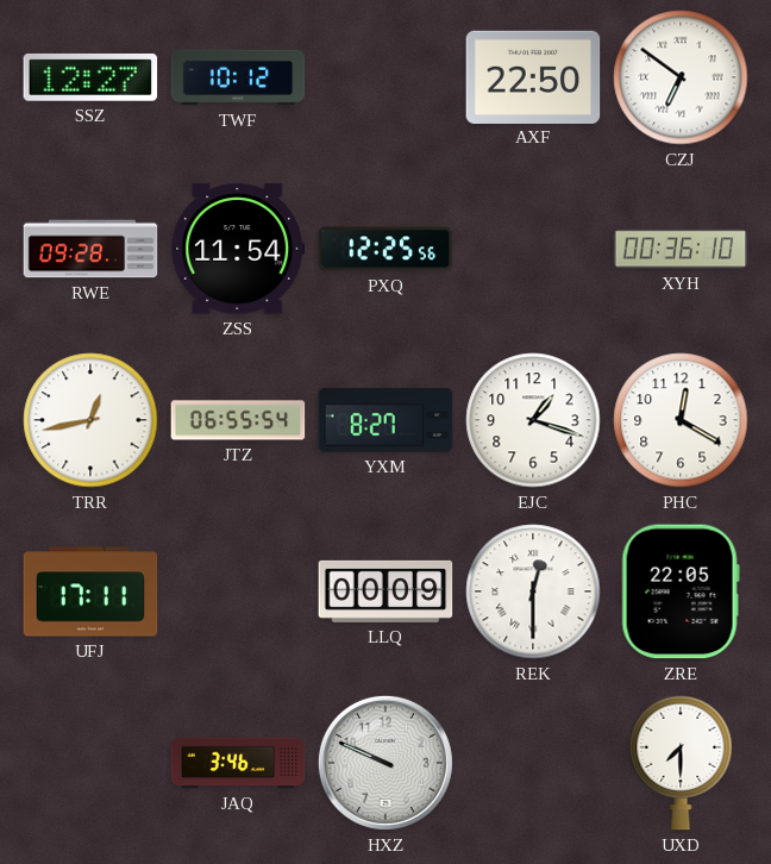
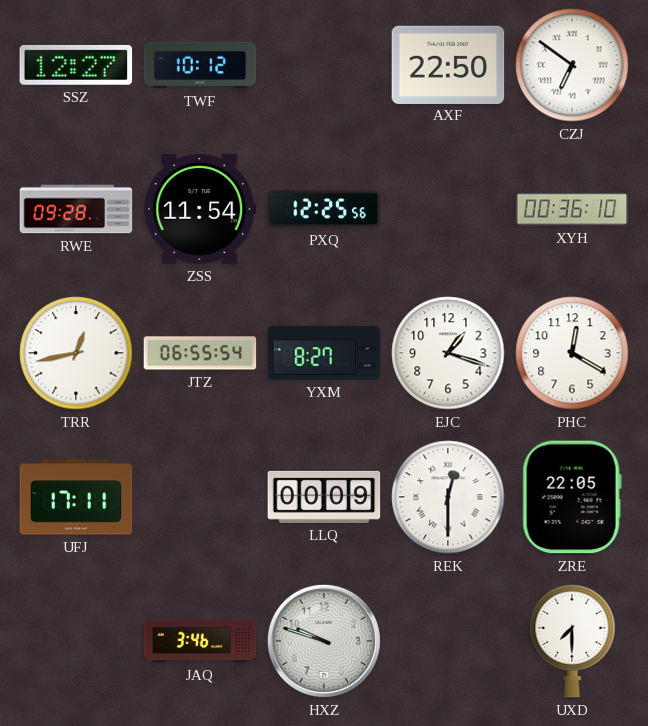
HXZ: 9:49 -> 9:48
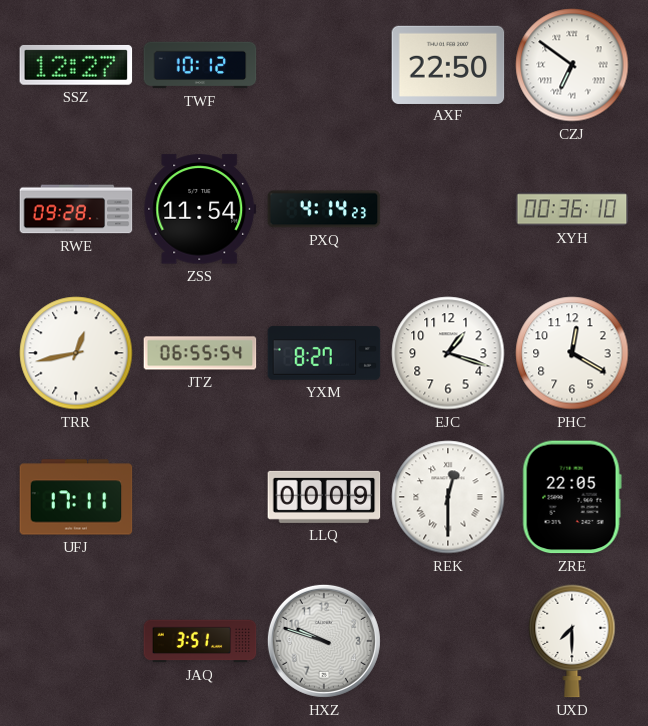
PXQ: 12:25 -> 4:14
JAQ: 3:46 -> 3:51
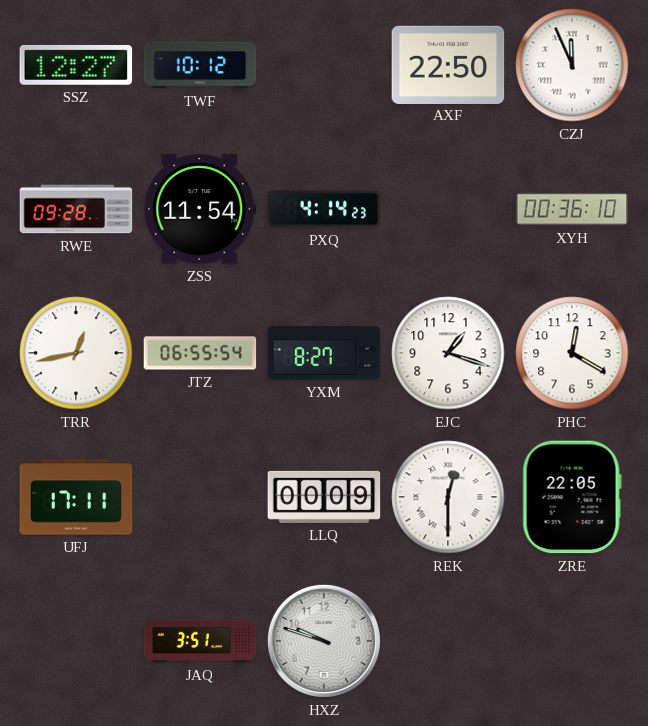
CZJ: 6:51 -> 11:56
UXD: 7:30 -> none
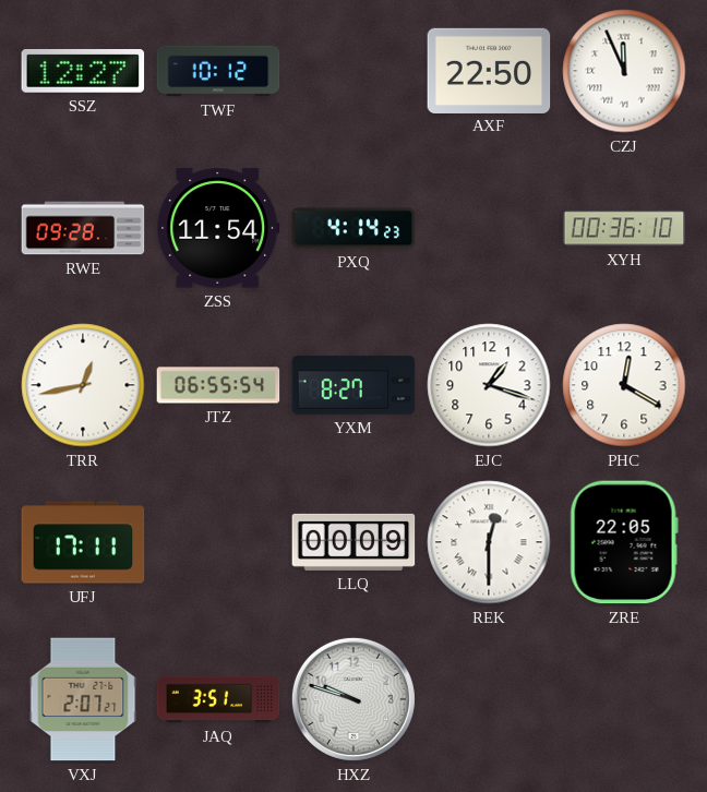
VXJ: none -> 2:07
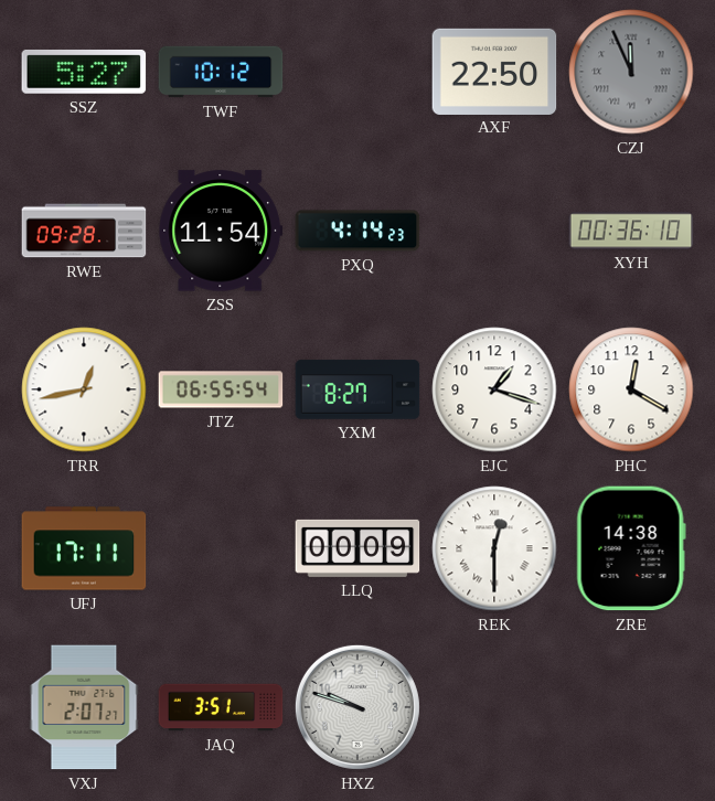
SSZ: 12:27 -> 5:27
CZJ dial: white -> grey
ZRE: 22:05 -> 14:38
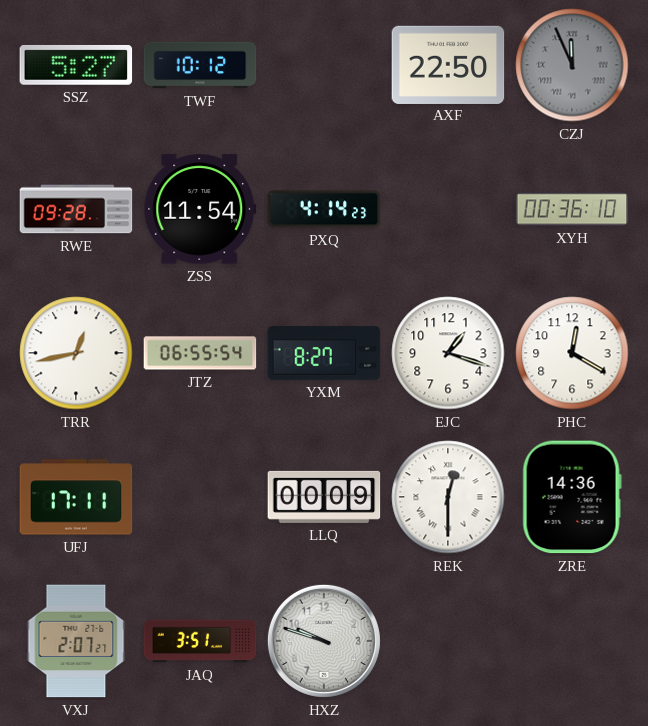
ZRE: 14:38 -> 14:36
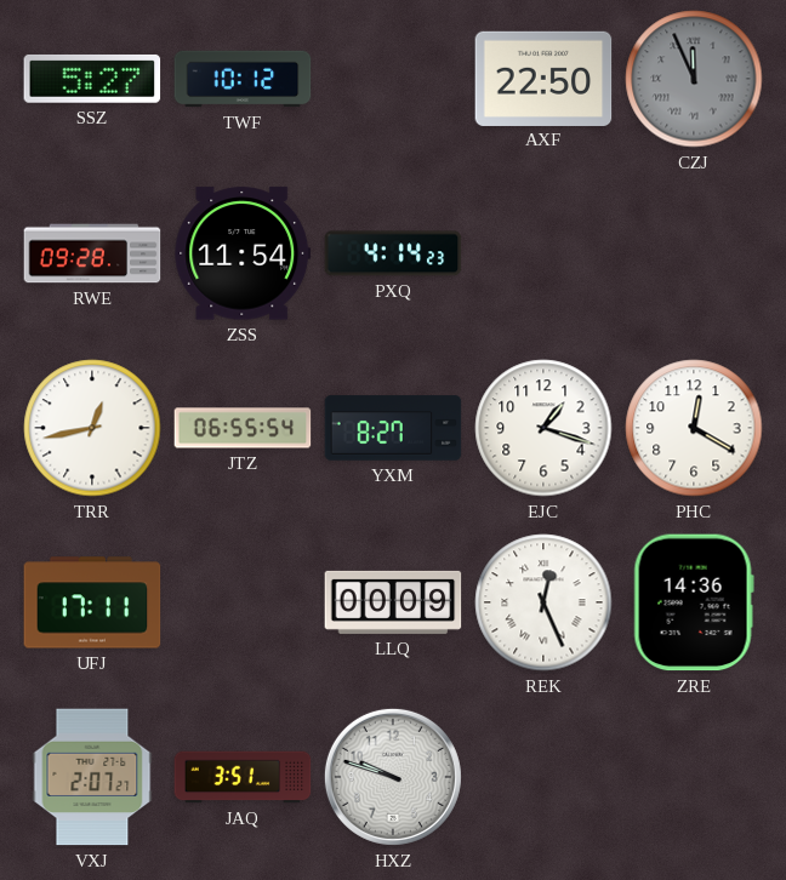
XYH: 00:36 -> none
REK: 12:30 -> 12:26
